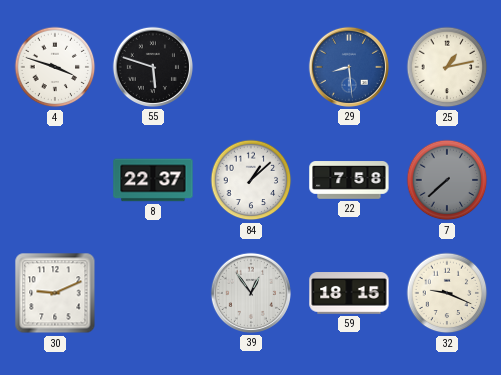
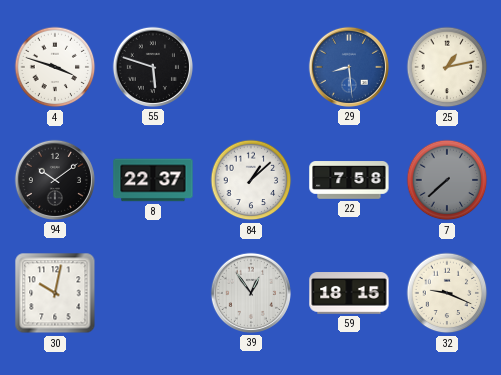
94: none -> 10:09
30: 9:11 -> 10:02
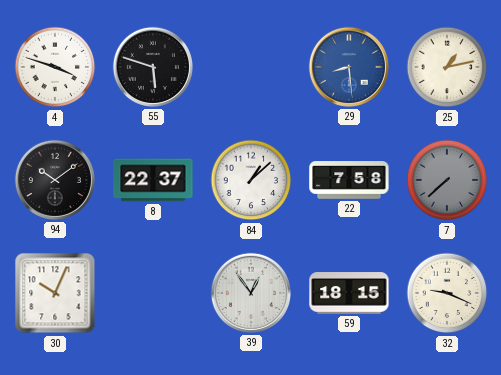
30: 10:02 -> 10:04
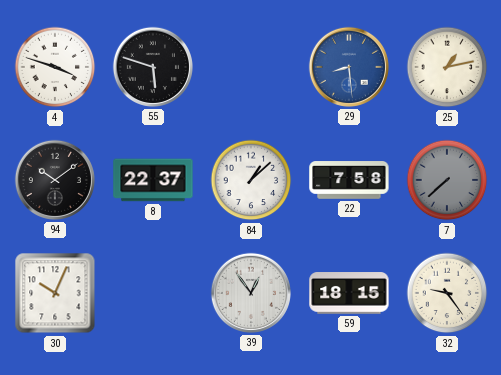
32: 9:19 -> 9:24
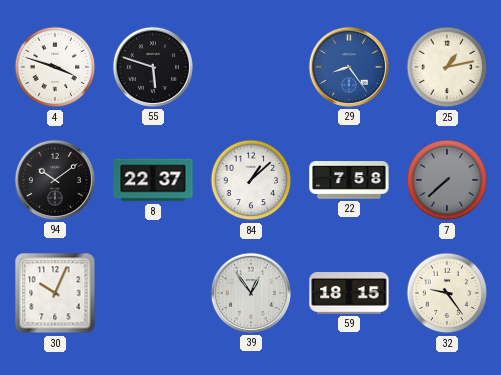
29: 8:29 -> 8:24
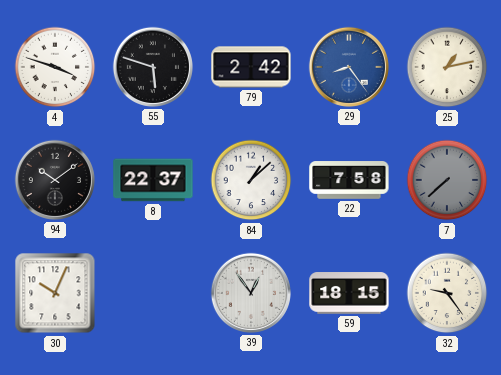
79: none -> 2:42
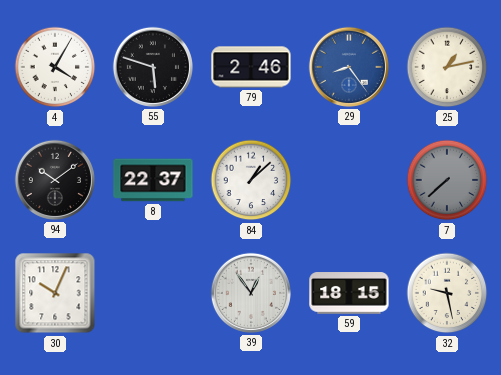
4: 3:48 -> 4:05
79: 2:42 -> 2:46
22: 7:58 -> none
32: 9:24 -> 9:28
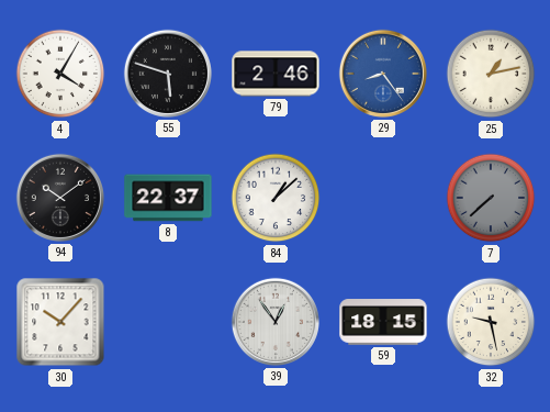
30: 10:04 -> 10:07
